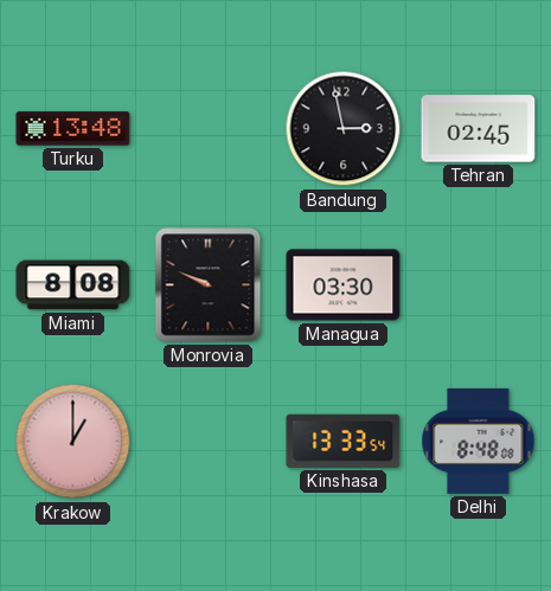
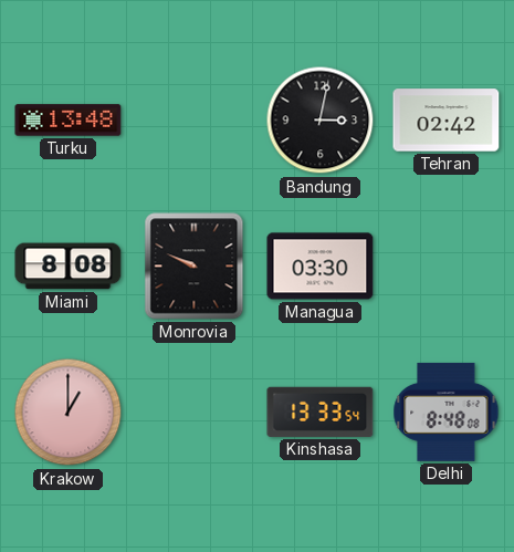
Bandung: 2:58 -> 3:02
Tehran: 02:45 -> 02:42
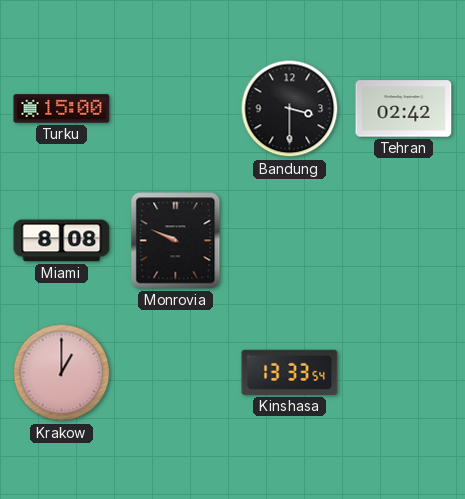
Turku: 13:48 -> 15:00
Bandung: 3:02 -> 3:30
Managua: 03:30 -> none
Delhi: 8:48 -> none
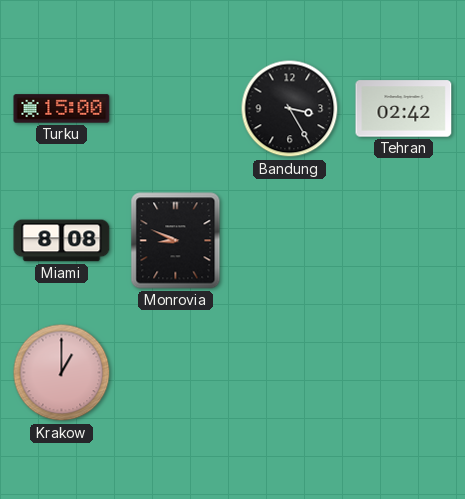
Bandung: 3:30 -> 3:25
Monrovia: 9:49 -> 8:49
Kinshasa: 13:33 -> none
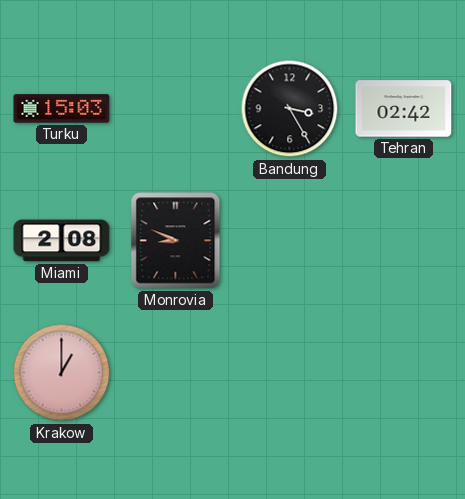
Turku: 15:00 -> 15:03
Miami: 8:08 -> 2:08
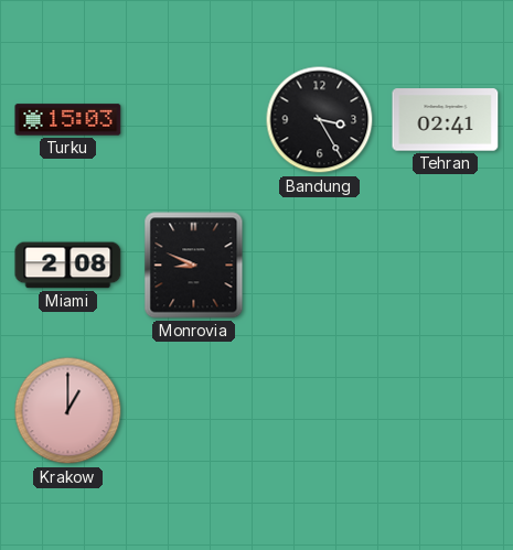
Tehran: 02:42 -> 02:41
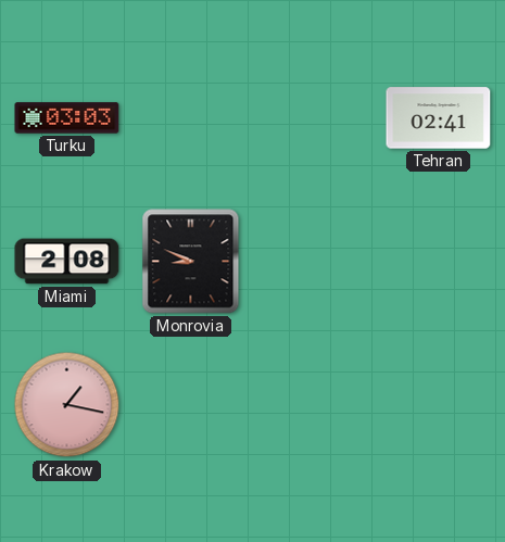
Turku: 15:03 -> 03:03
Bandung: 3:25 -> none
Krakow: 1:00 -> 1:17
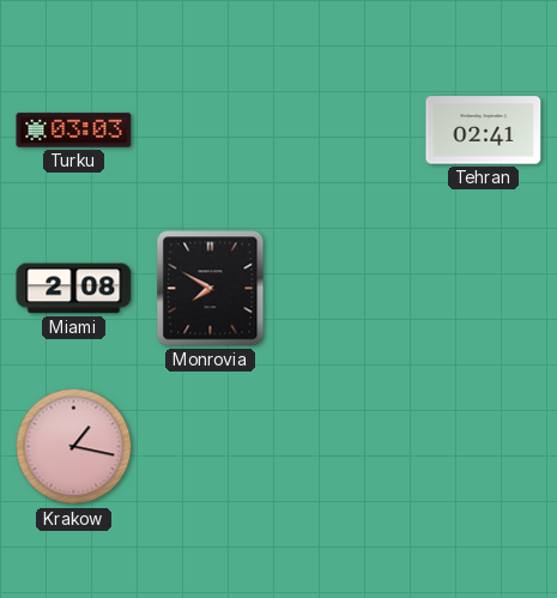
Monrovia: 8:49 -> 7:50
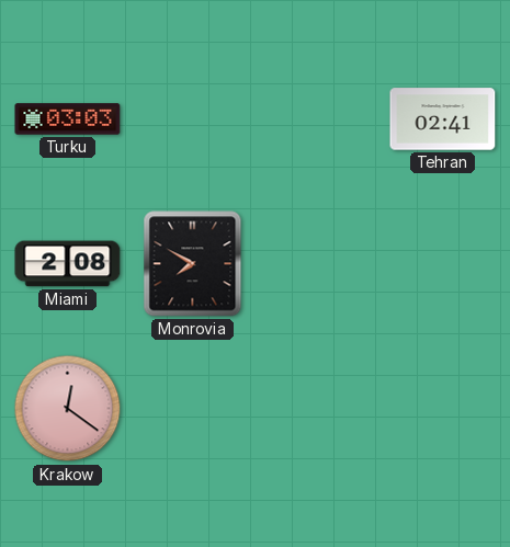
Krakow: 1:17 -> 12:21
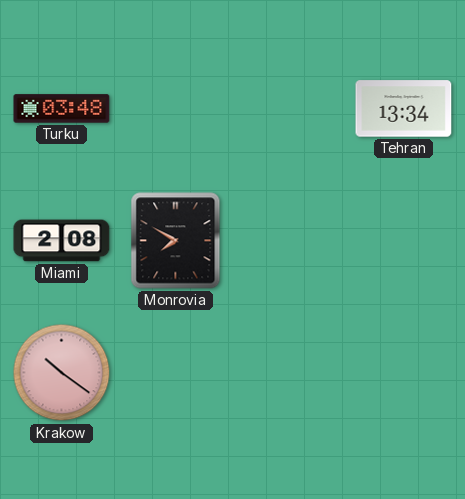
Turku: 03:03 -> 03:48
Tehran: 02:41 -> 13:34
Krakow: 12:21 -> 10:21
